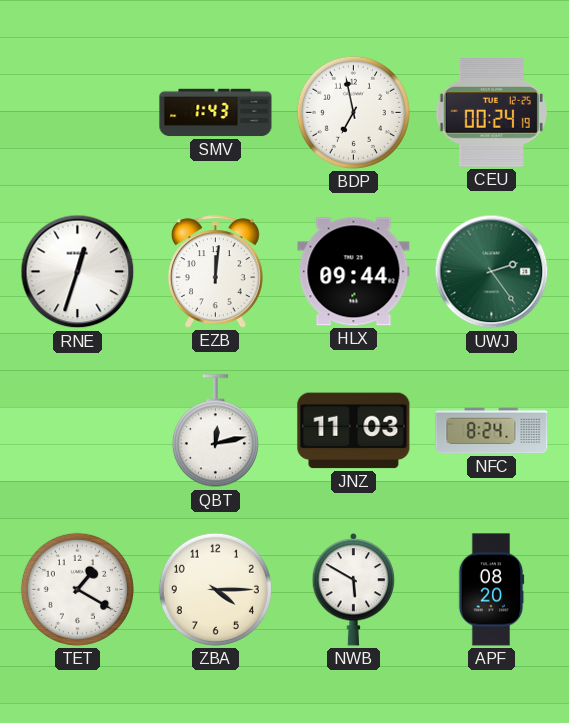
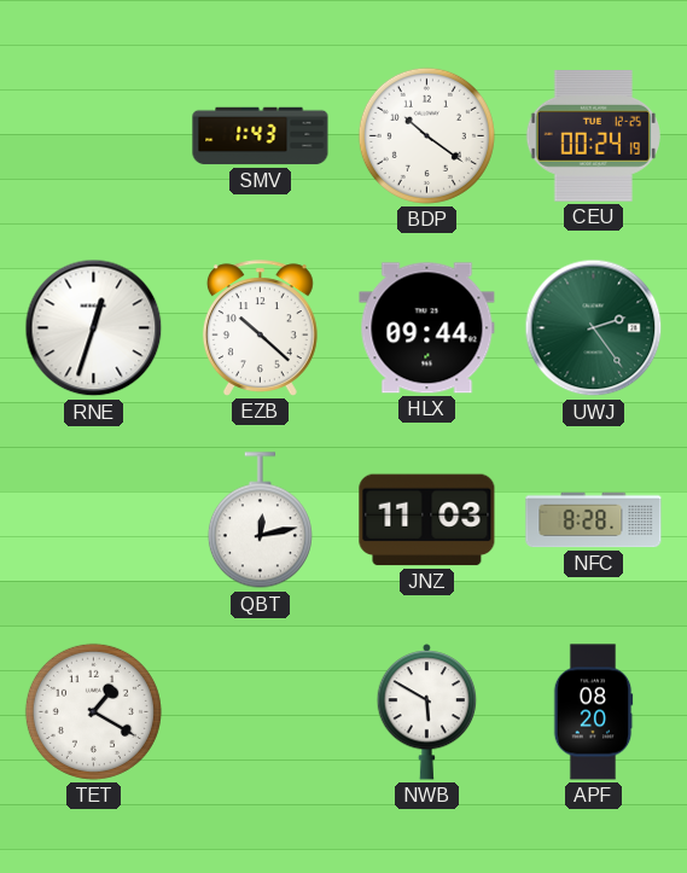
BDP: 6:58 -> 10:21
EZB: 12:01 -> 10:22
NFC: 8:24 -> 8:28
ZBA: 4:15 -> none
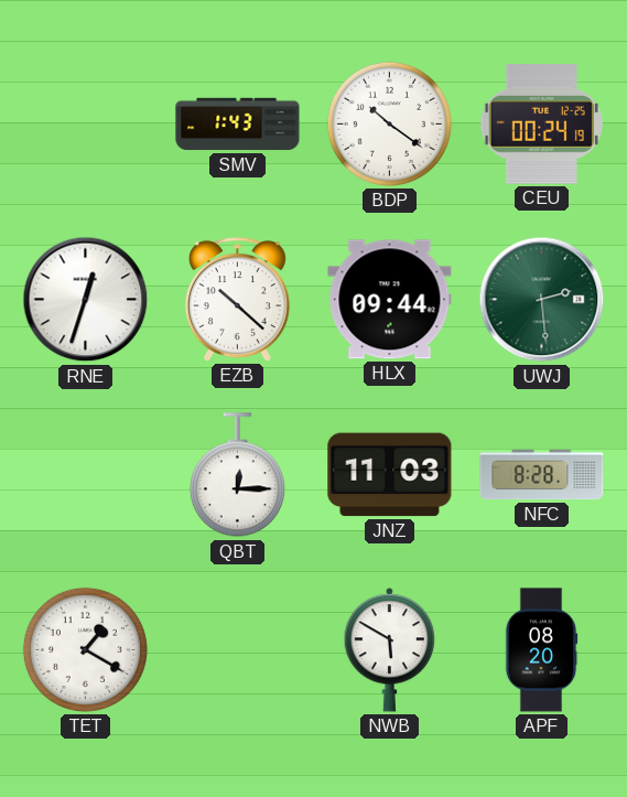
UWJ: 2:24 -> 2:29
QBT: 12:13 -> 12:15
